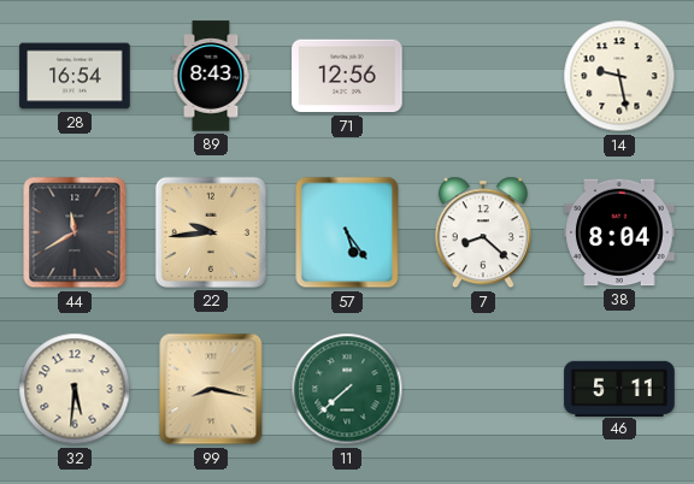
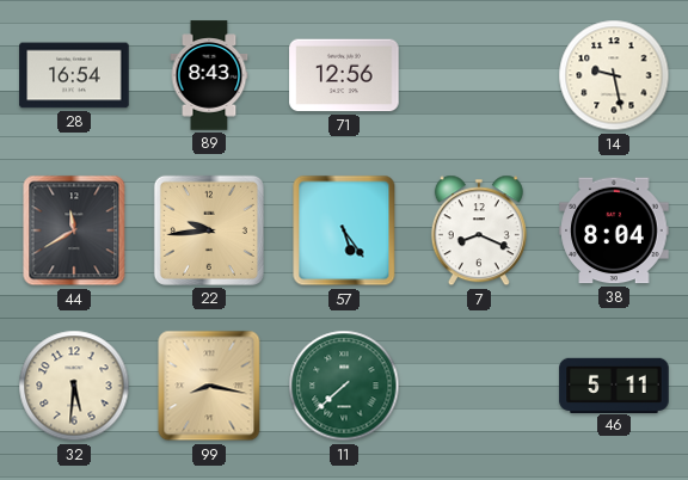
7: 8:22 -> 8:19
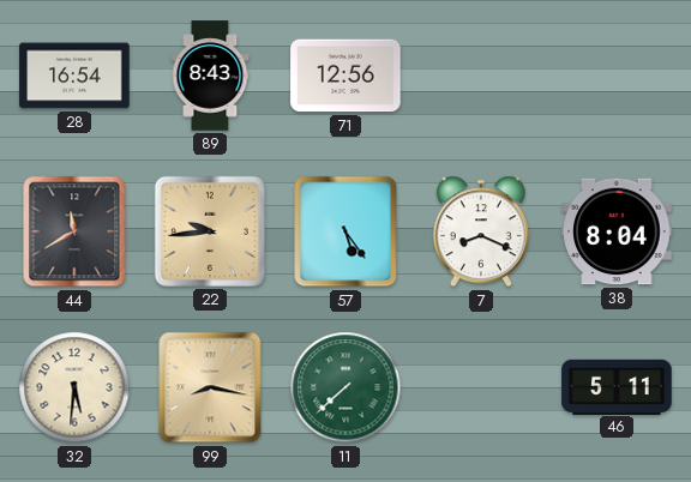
14: 9:28 -> none
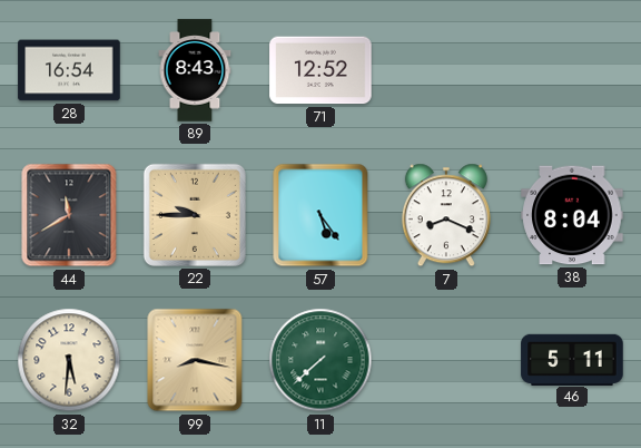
71: 12:56 -> 12:52
22: 9:44 -> 9:45
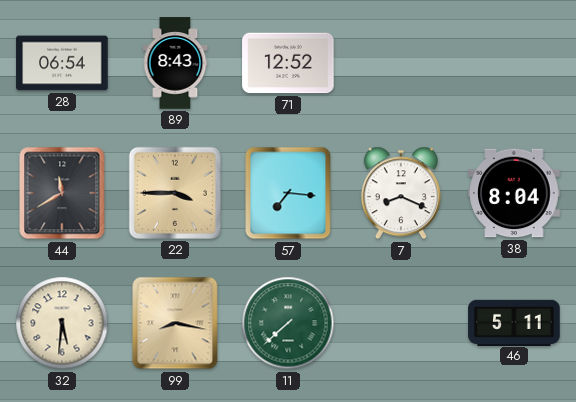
28: 16:54 -> 06:54
22: 9:45 -> 3:45
57: 5:24 -> 7:16
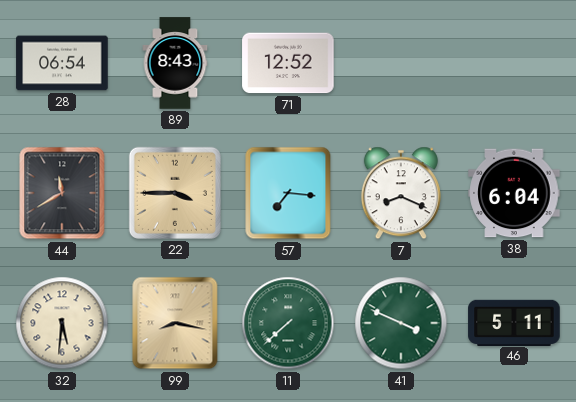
38: 8:04 -> 6:04
41: none -> 3:49
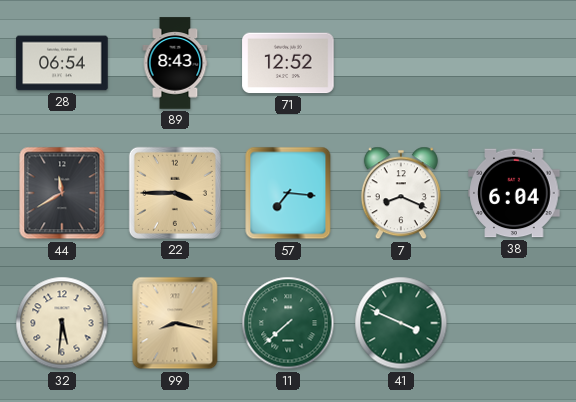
46: 5:11 -> none
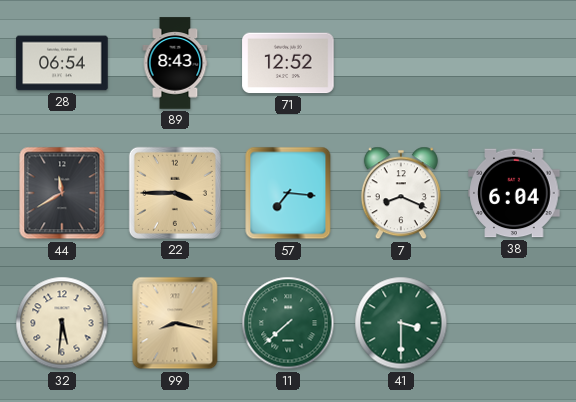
41: 3:49 -> 3:30
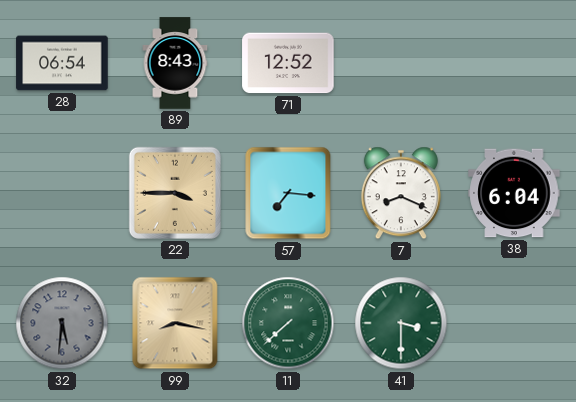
44: 11:40 -> none
32 dial: cream -> grey
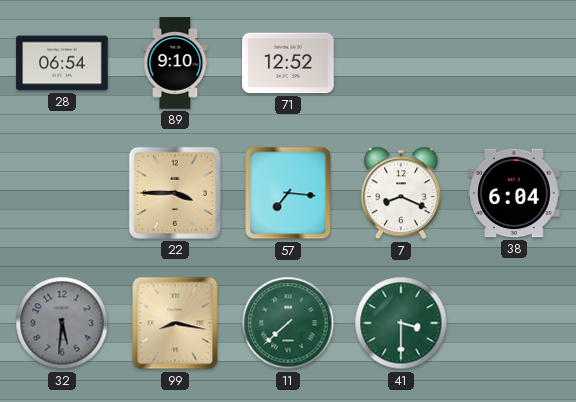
89: 8:43 -> 9:10
